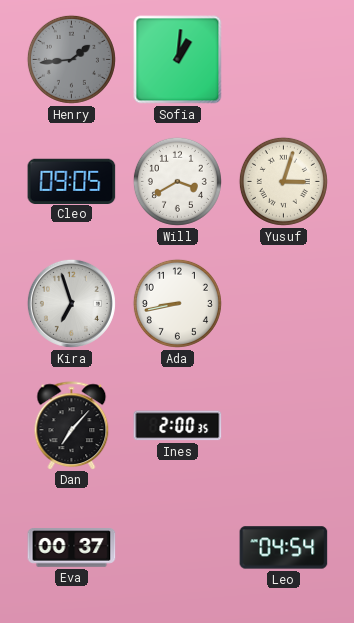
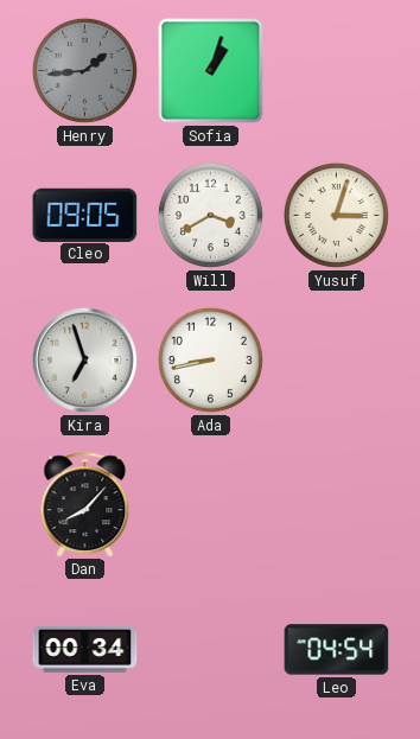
Sofia: 1:01 -> 1:03
Dan: 7:07 -> 8:07
Ines: 2:00 -> none
Eva: 00:37 -> 00:34
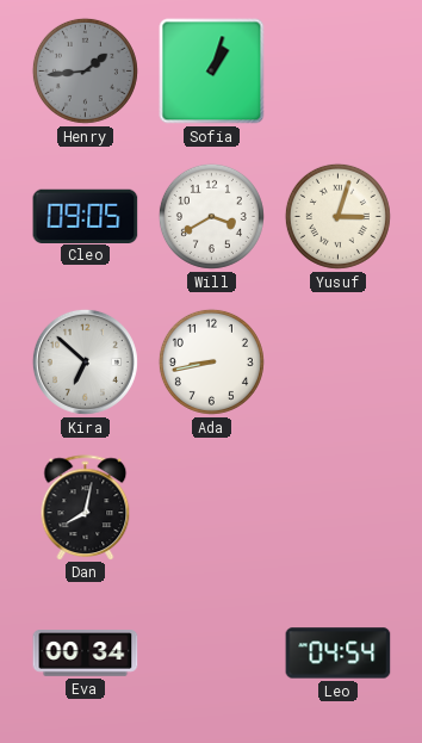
Kira: 6:57 -> 6:52
Dan: 8:07 -> 8:02
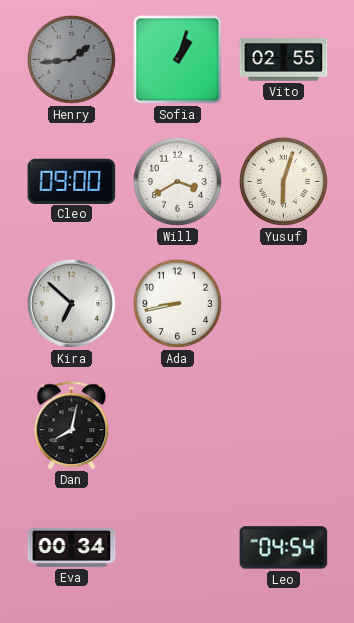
Vito: none -> 02:55
Cleo: 09:05 -> 09:00
Yusuf: 3:03 -> 6:03
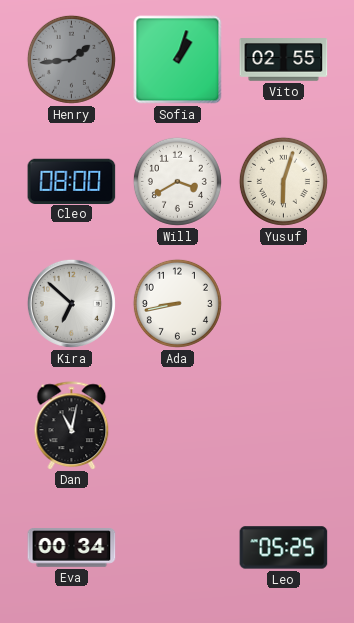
Cleo: 09:00 -> 08:00
Dan: 8:02 -> 11:02
Leo: 04:54 -> 05:25
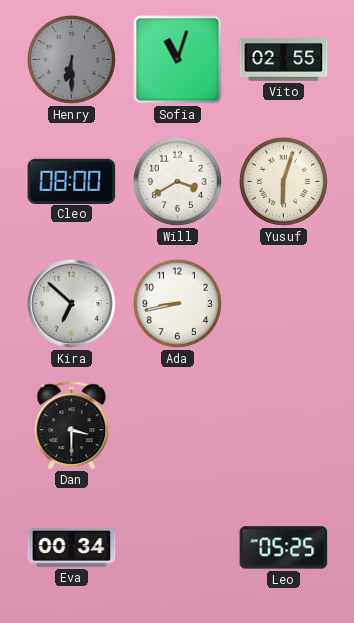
Henry: 1:44 -> 6:30
Sofia: 1:03 -> 11:03
Dan: 11:02 -> 3:30
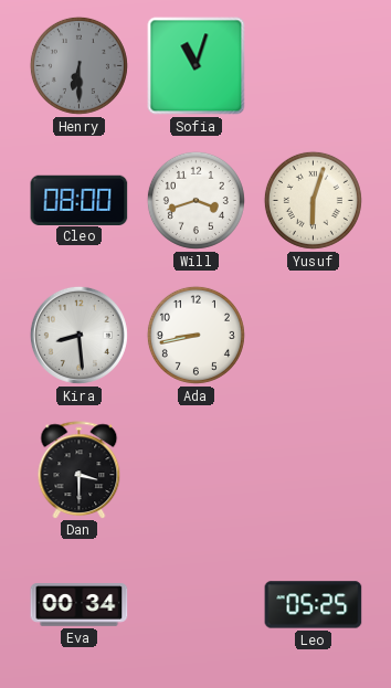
Vito: 02:55 -> none
Will: 3:40 -> 3:42
Kira: 6:52 -> 8:29
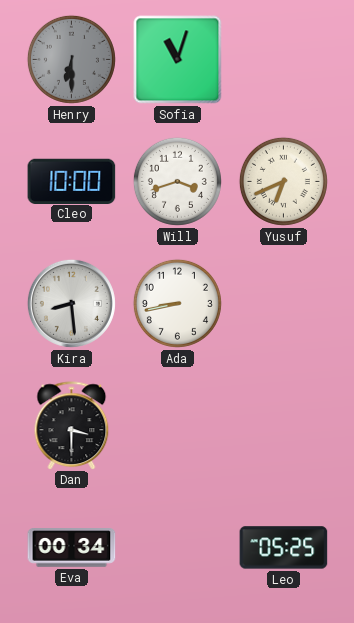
Cleo: 08:00 -> 10:00
Yusuf: 6:03 -> 6:41
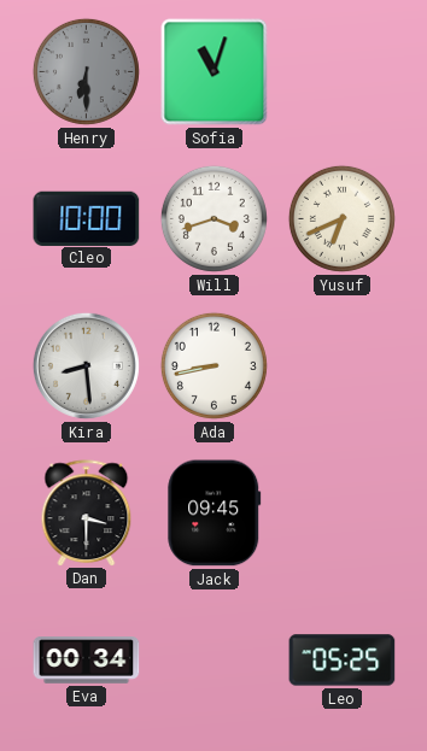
Jack: none -> 09:45
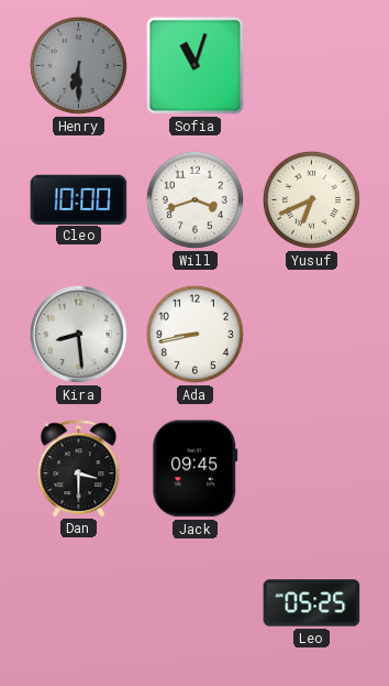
Eva: 00:34 -> none
